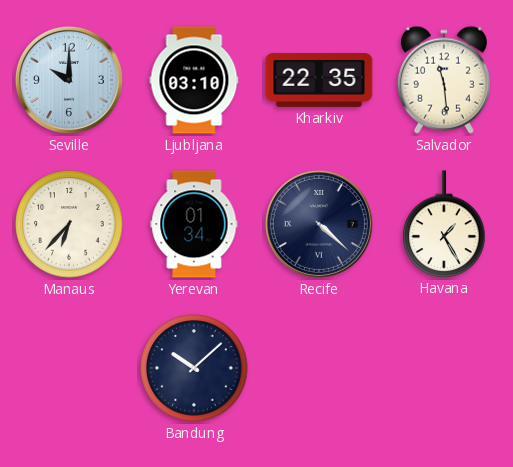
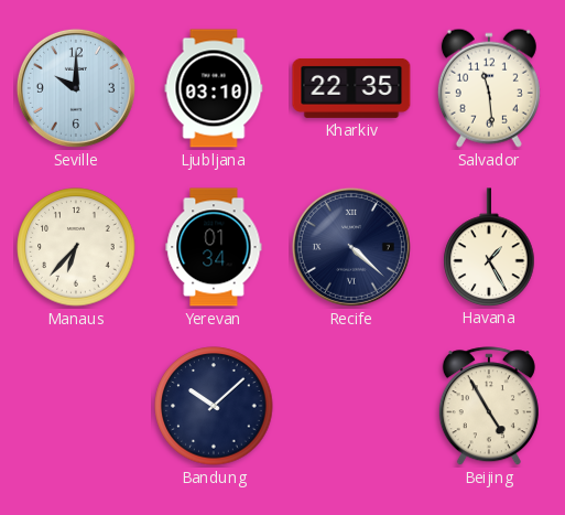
Beijing: none -> 4:55
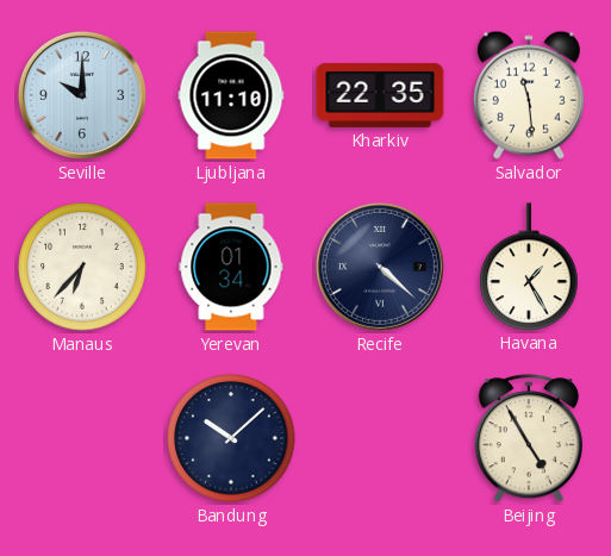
Ljubljana: 03:10 -> 11:10
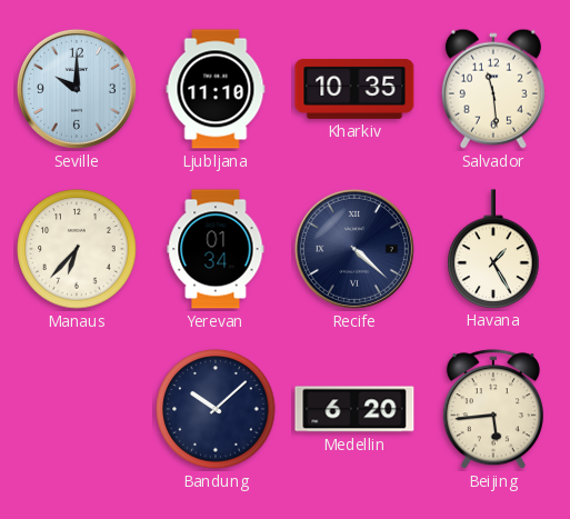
Kharkiv: 22:35 -> 10:35
Medellin: none -> 6:20
Beijing: 4:55 -> 5:44
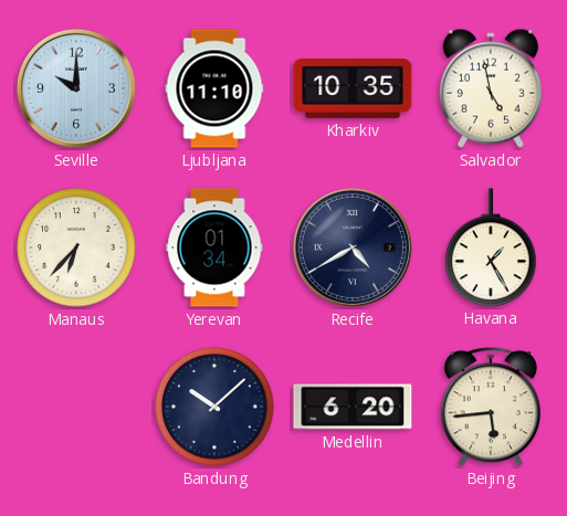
Salvador: 11:29 -> 4:58
Recife: 4:22 -> 4:40
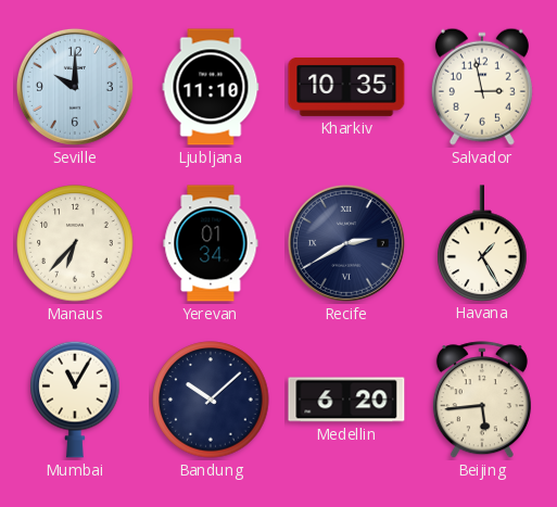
Salvador: 4:58 -> 2:58
Recife: 4:40 -> 2:40
Mumbai: none -> 11:05
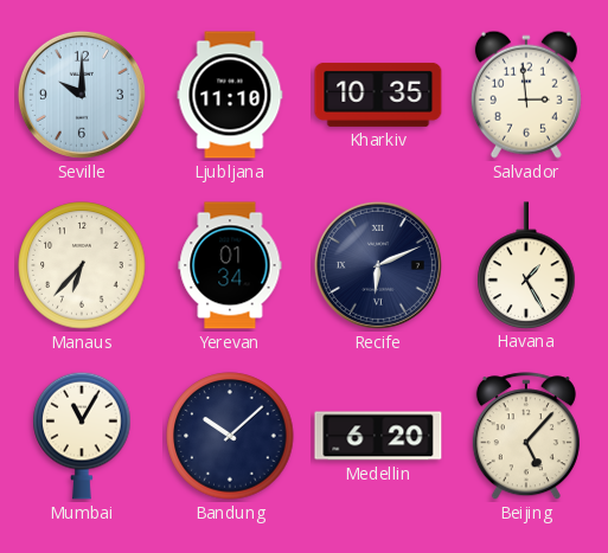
Salvador: 2:58 -> 2:59
Recife: 2:40 -> 6:11
Beijing: 5:44 -> 5:07
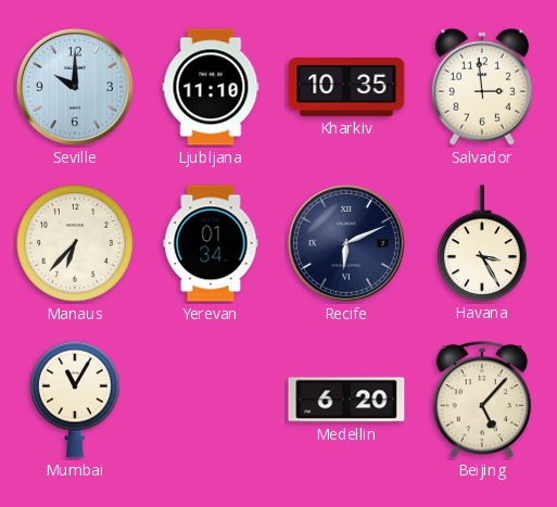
Havana: 1:25 -> 3:25
Bandung: 10:08 -> none
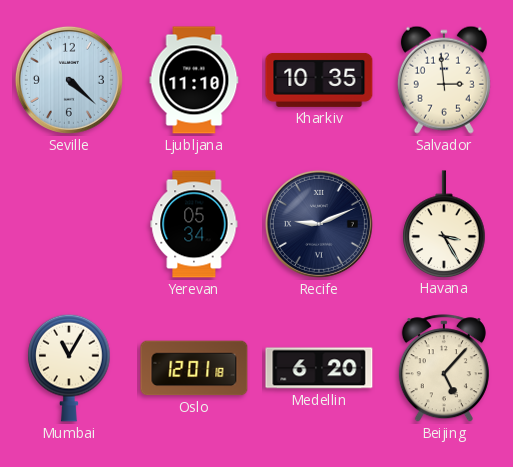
Seville: 10:00 -> 4:22
Manaus: 6:37 -> none
Yerevan: 01:34 -> 05:34
Recife: 6:11 -> 9:11
Oslo: none -> 12:01
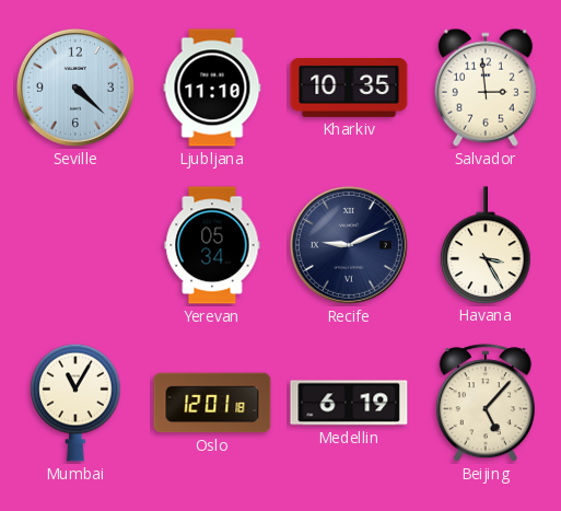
Medellin: 6:20 -> 6:19
